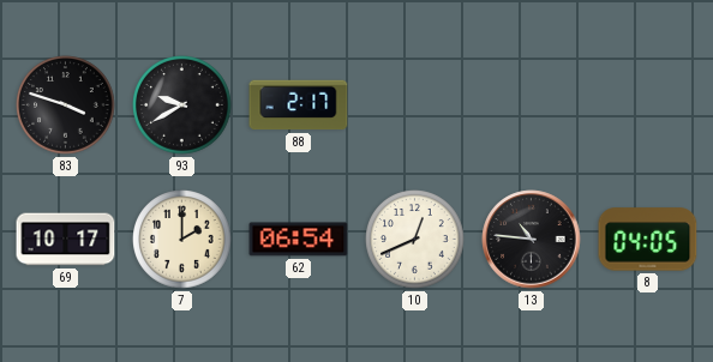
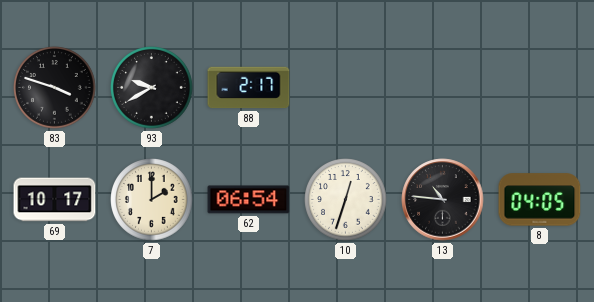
10: 12:41 -> 12:33
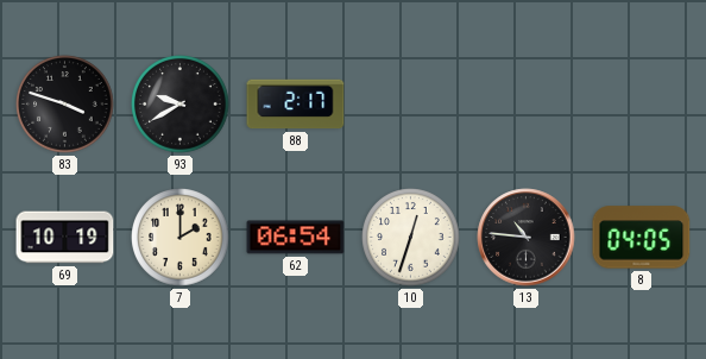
69: 10:17 -> 10:19
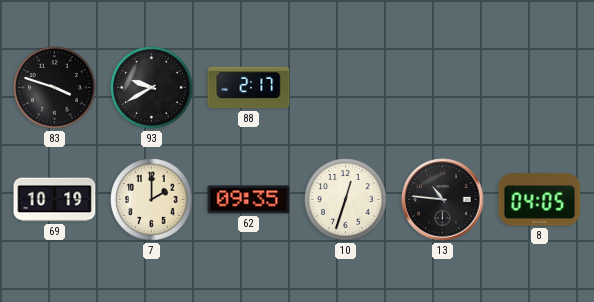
62: 06:54 -> 09:35
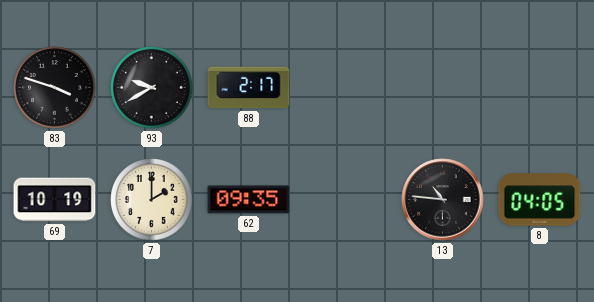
10: 12:33 -> none
